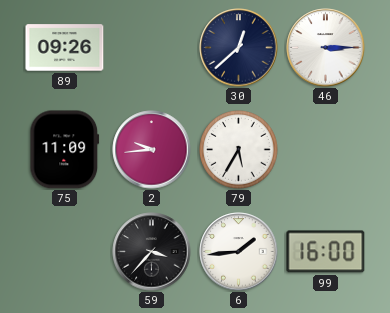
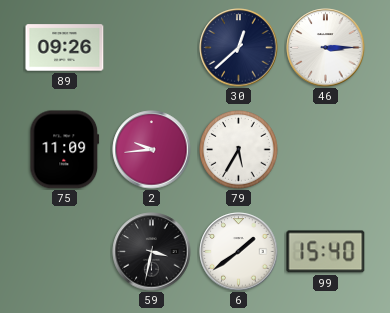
59: 3:37 -> 3:32
6: 1:44 -> 1:39
99: 16:00 -> 15:40
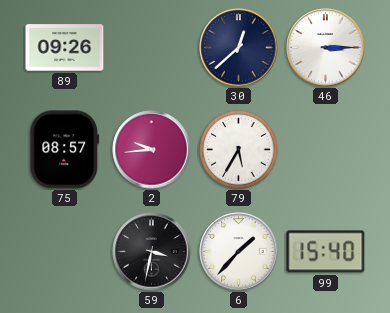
75: 11:09 -> 08:57
6: 1:39 -> 1:37
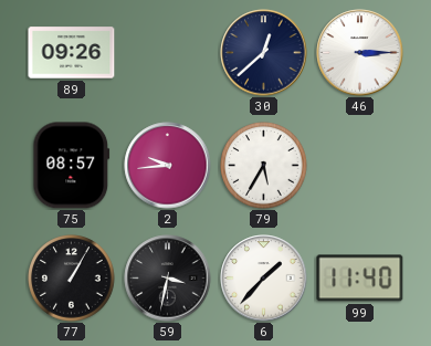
77: none -> 1:05
99: 15:40 -> 11:40
